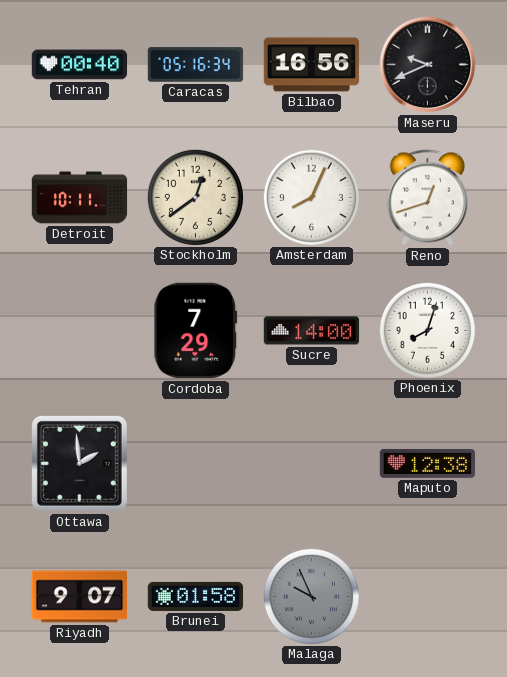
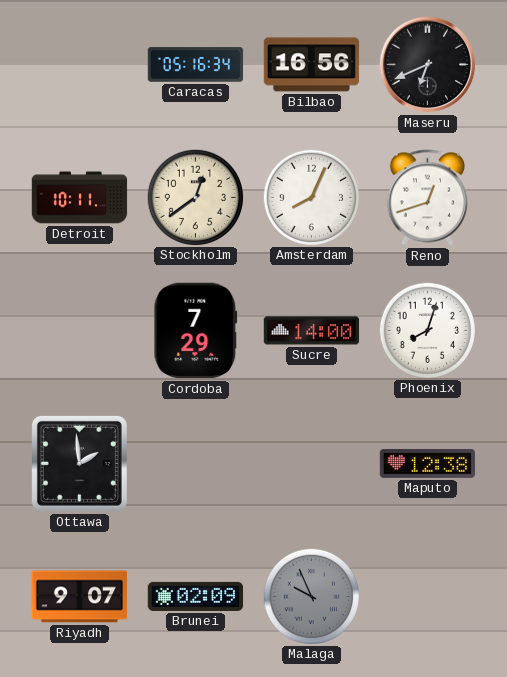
Tehran: 00:40 -> none
Maseru: 9:41 -> 6:41
Brunei: 01:58 -> 02:09
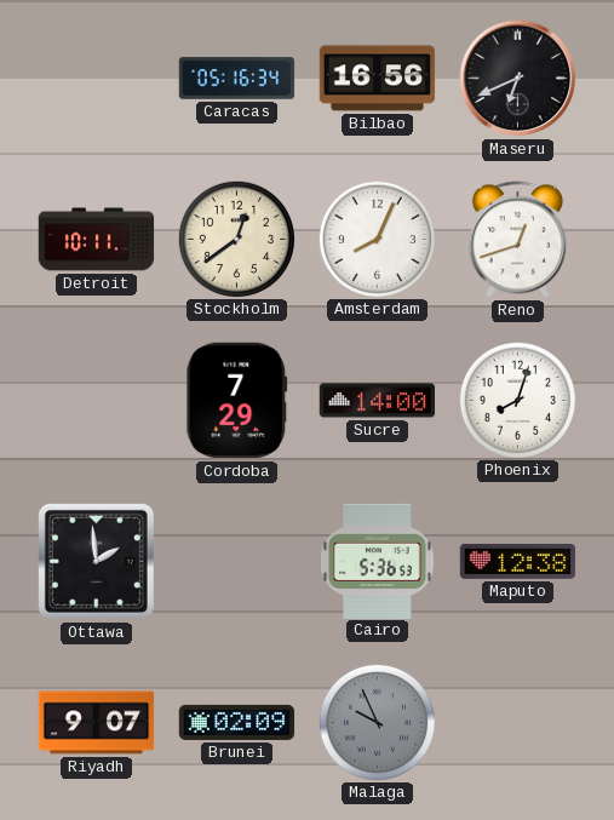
Cairo: none -> 5:36
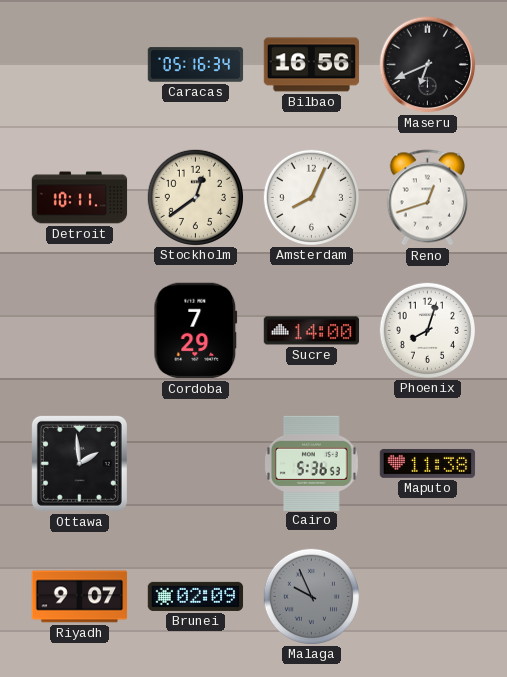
Maputo: 12:38 -> 11:38
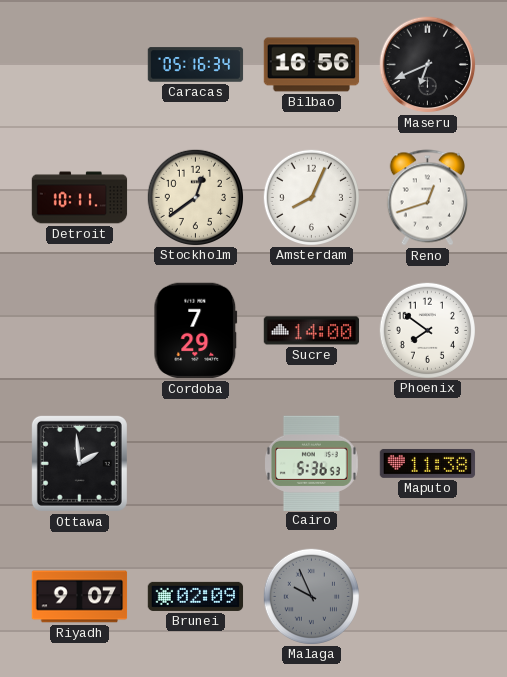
Phoenix: 8:03 -> 7:51
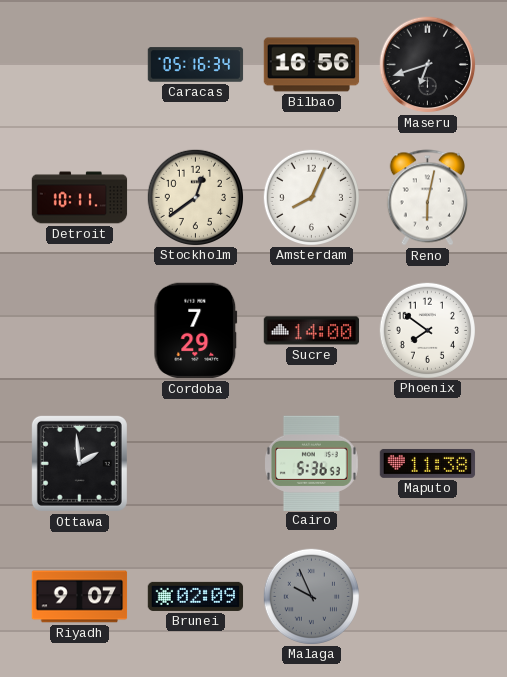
Maseru: 6:41 -> 6:42
Reno: 12:42 -> 6:02
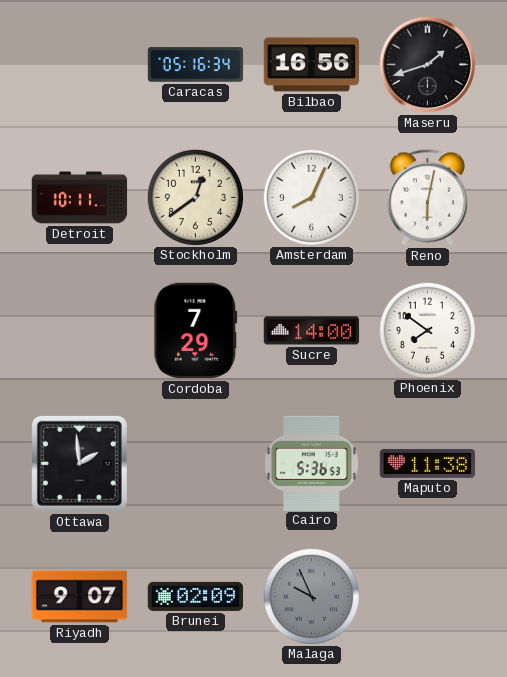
Maseru: 6:42 -> 1:42
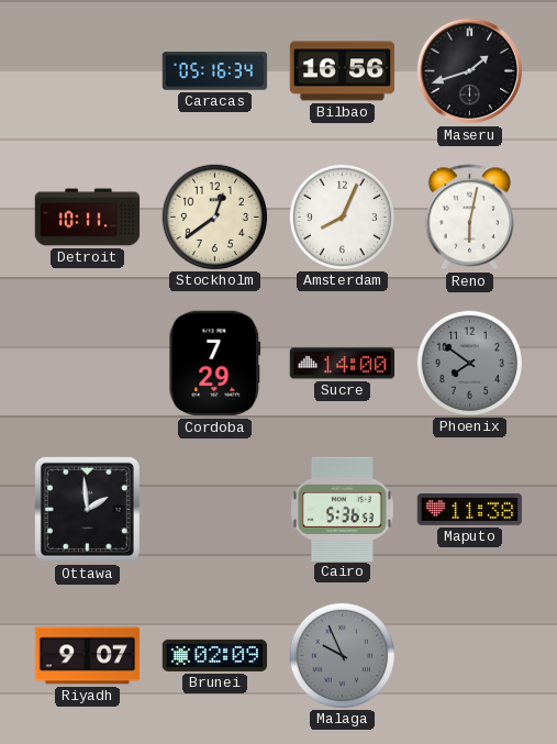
Phoenix dial: white -> grey
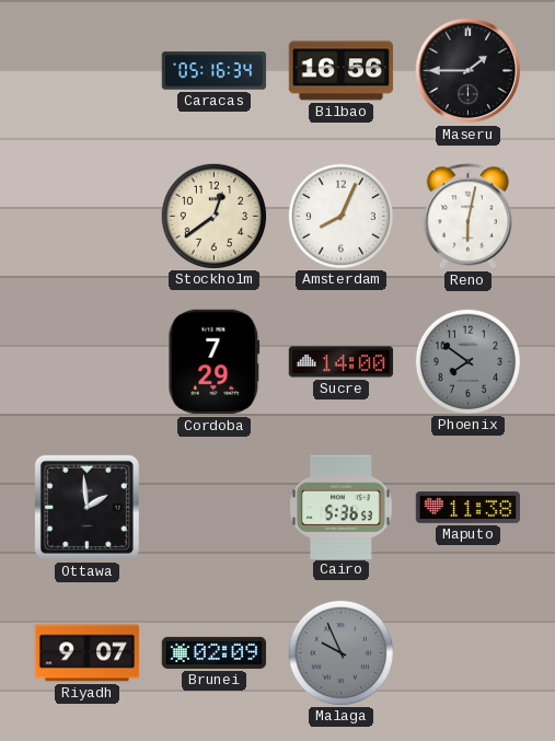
Maseru: 1:42 -> 1:45
Detroit: 10:11 -> none
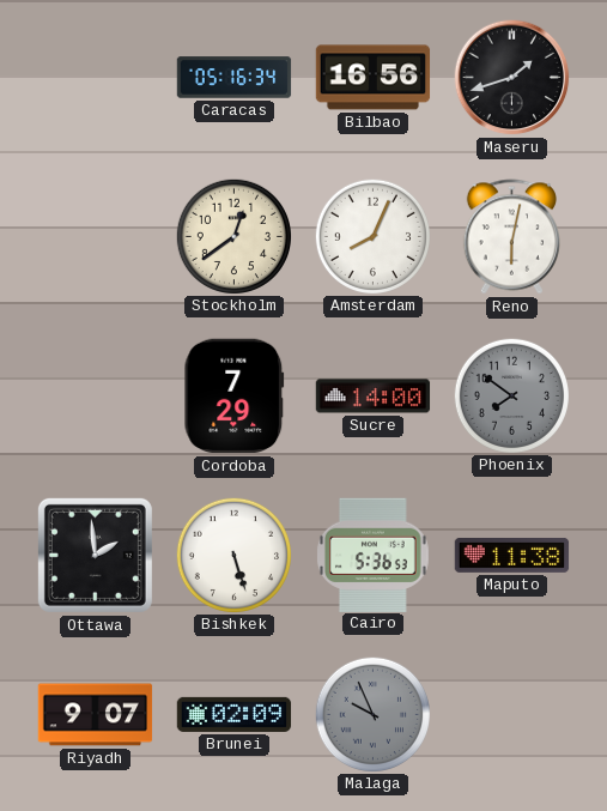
Maseru: 1:45 -> 1:42
Bishkek: none -> 5:27
